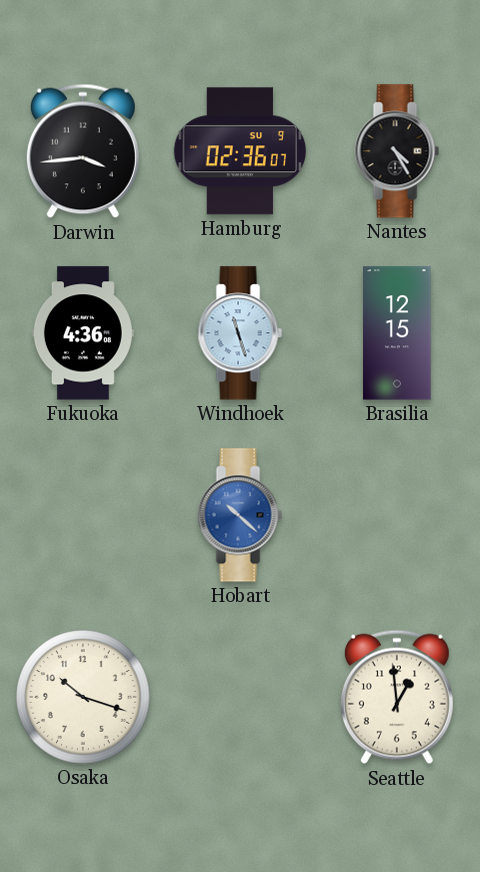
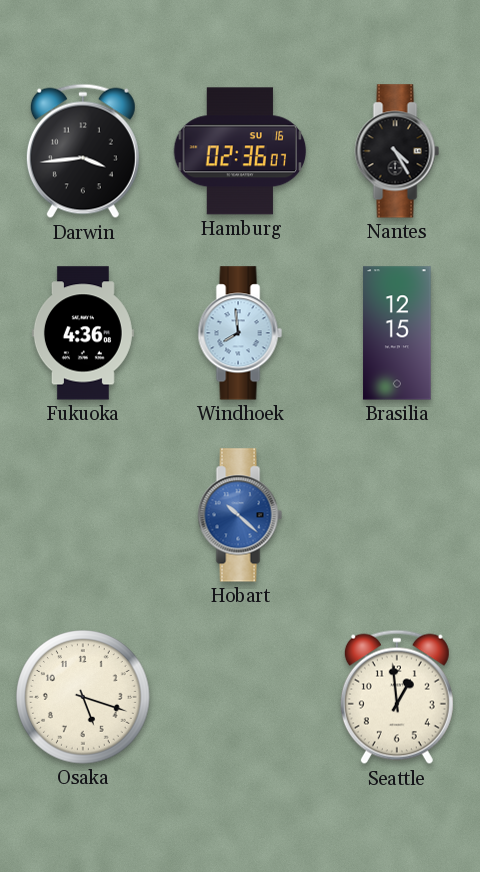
Hamburg date: SU 9 -> SU 16
Windhoek: 11:27 -> 7:59
Osaka: 10:18 -> 5:18
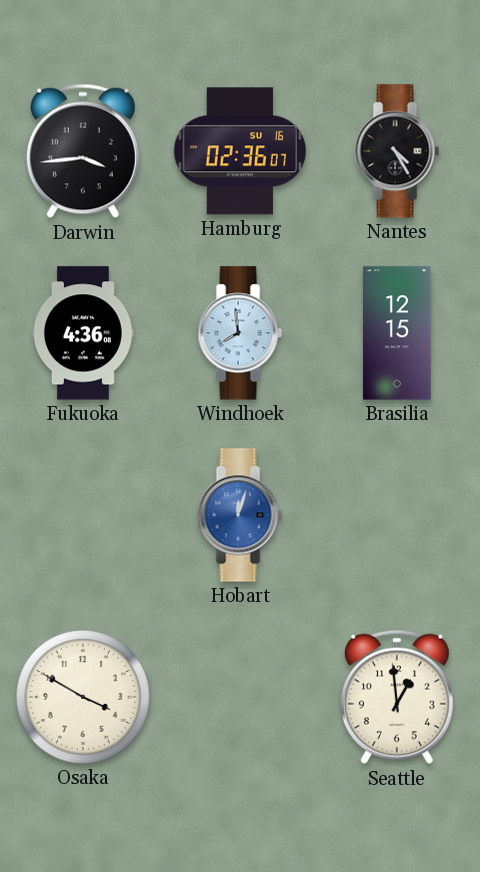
Hobart: 10:22 -> 12:03
Osaka: 5:18 -> 3:50
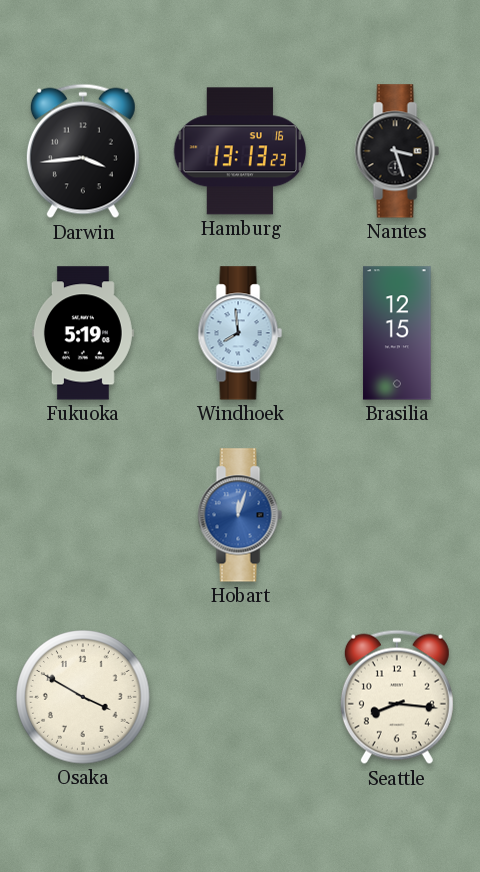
Hamburg: 02:36 -> 13:13
Nantes: 4:25 -> 3:27
Fukuoka: 4:36 -> 5:19
Seattle: 12:59 -> 8:16
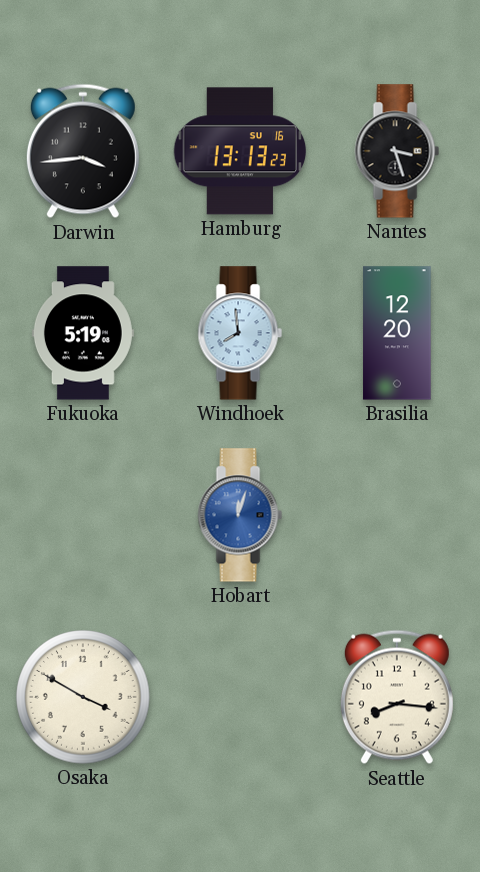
Brasilia: 12:15 -> 12:20
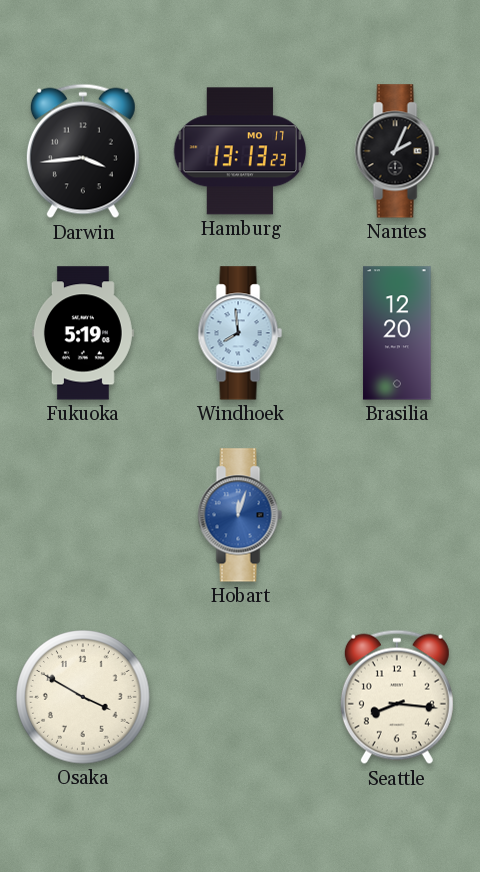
Hamburg date: SU 16 -> MO 17
Nantes: 3:27 -> 2:04
